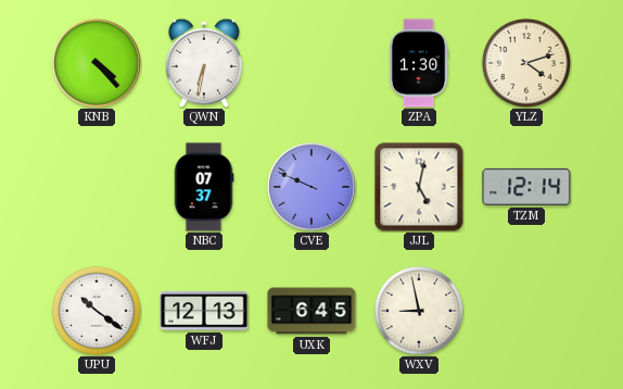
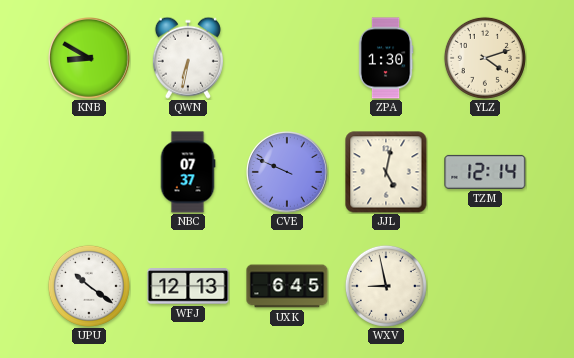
KNB: 4:23 -> 8:50
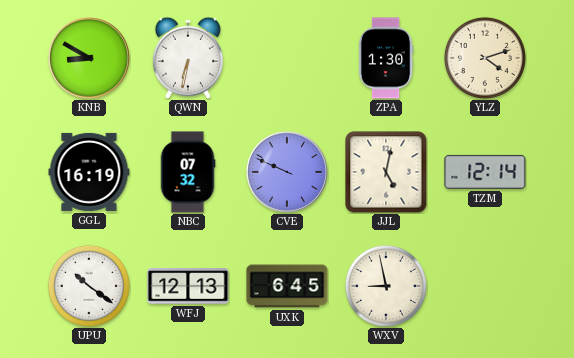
GGL: none -> 16:19
NBC: 07:37 -> 07:32
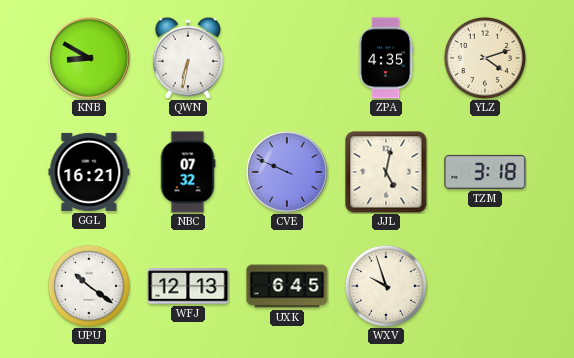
ZPA: 1:30 -> 4:35
GGL: 16:19 -> 16:21
TZM: 12:14 -> 3:18
WXV: 8:58 -> 9:57
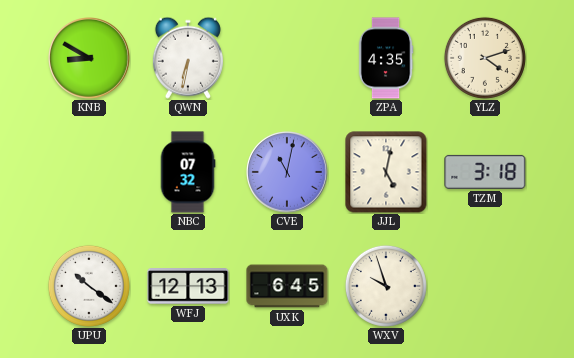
GGL: 16:21 -> none
CVE: 9:49 -> 11:02
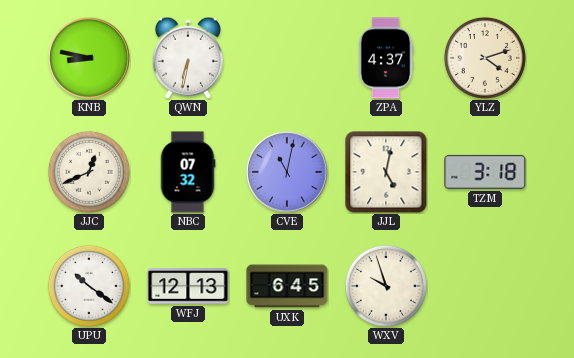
KNB: 8:50 -> 8:47
ZPA: 4:35 -> 4:37
JJC: none -> 12:41
